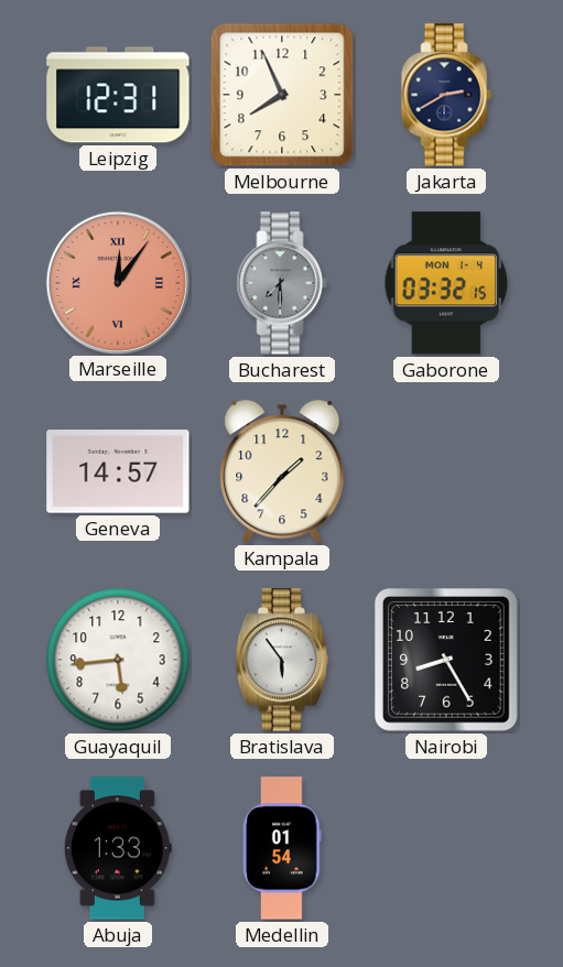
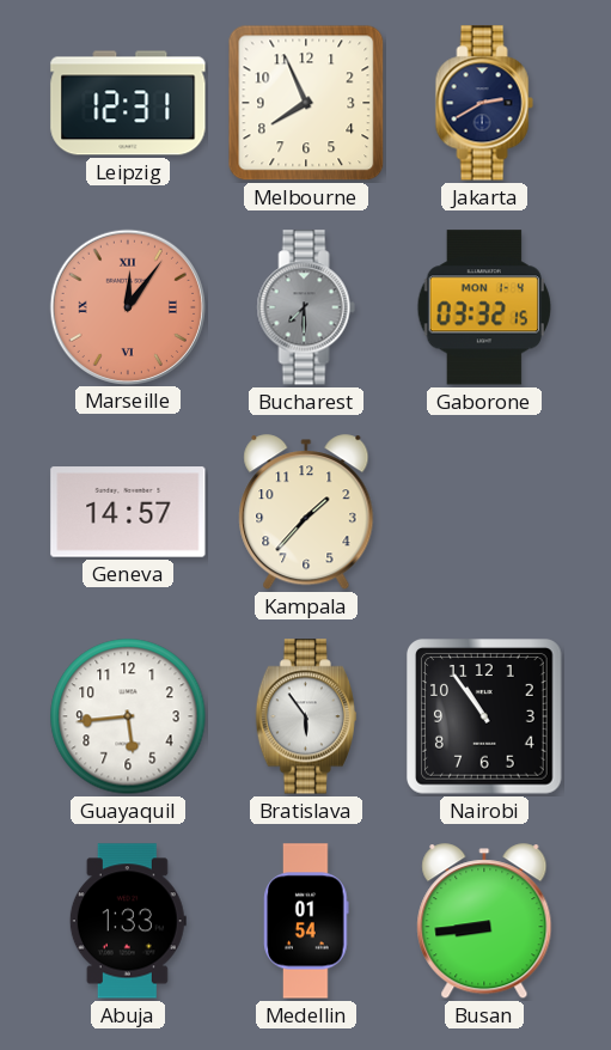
Nairobi: 8:25 -> 10:54
Busan: none -> 8:44
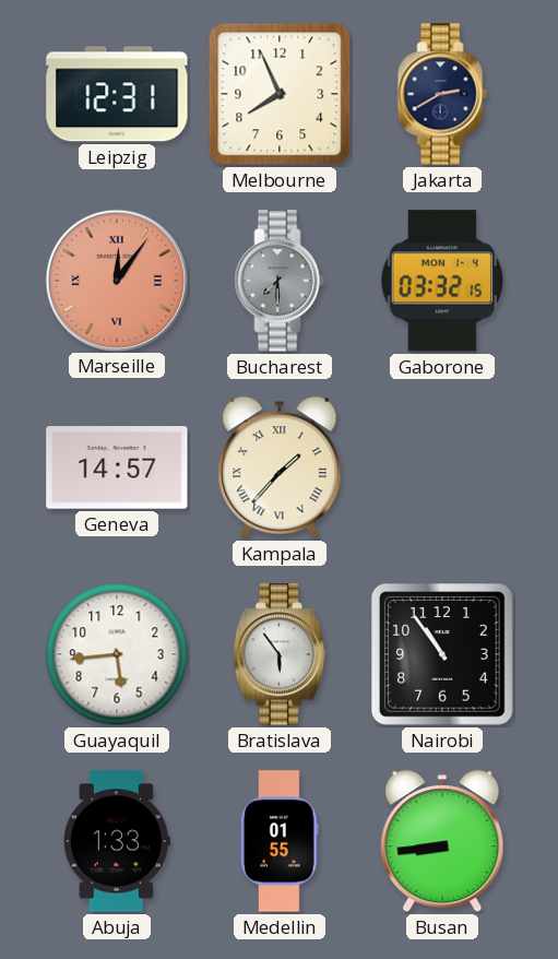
Kampala numerals: Arabic -> Roman
Medellin: 01:54 -> 01:55
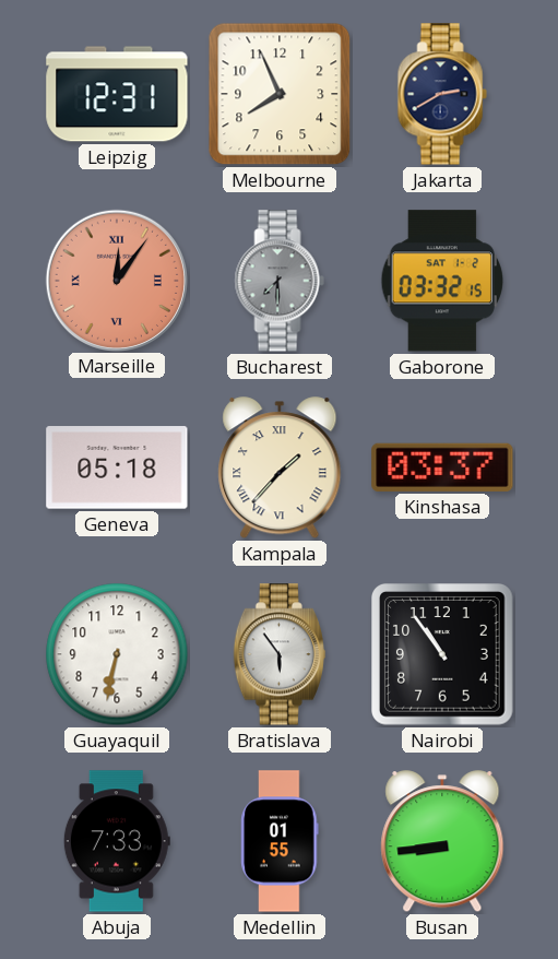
Gaborone date: MON 1-4 -> SAT 1-2
Geneva: 14:57 -> 05:18
Kinshasa: none -> 03:37
Guayaquil: 5:44 -> 6:32
Abuja: 1:33 -> 7:33
